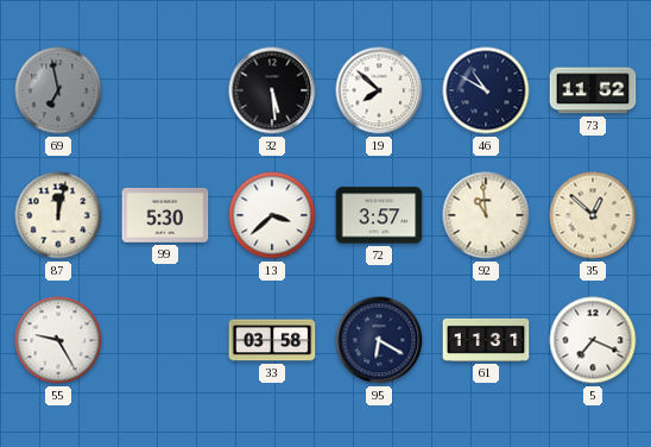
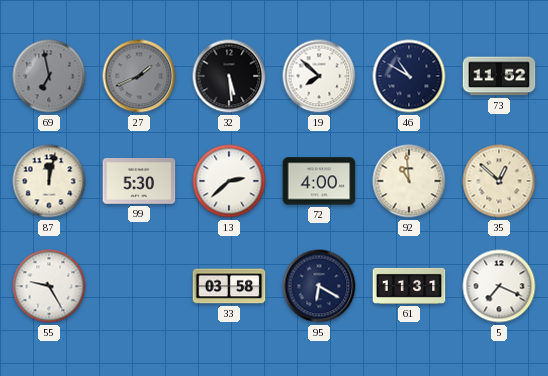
27: none -> 1:41
13: 3:38 -> 2:38
72: 3:57 -> 4:00
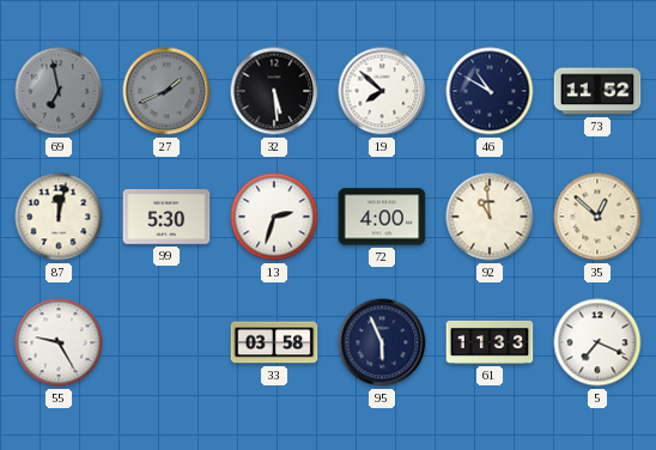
13: 2:38 -> 2:33
95: 6:20 -> 5:56
61: 11:31 -> 11:33
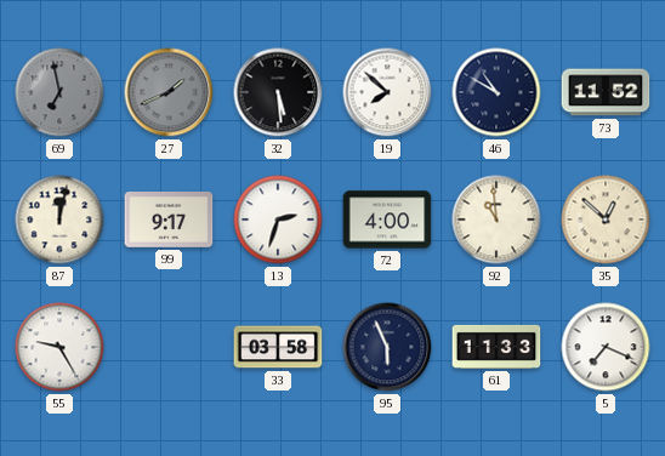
99: 5:30 -> 9:17
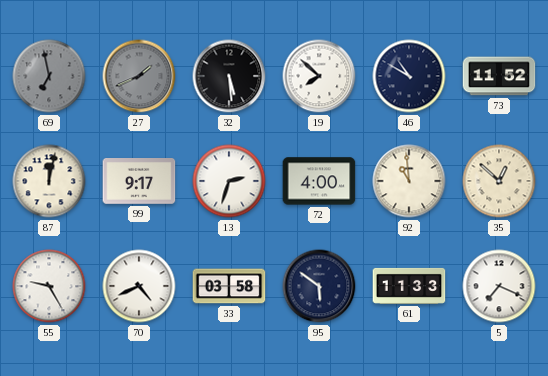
70: none -> 4:41
95: 5:56 -> 5:51
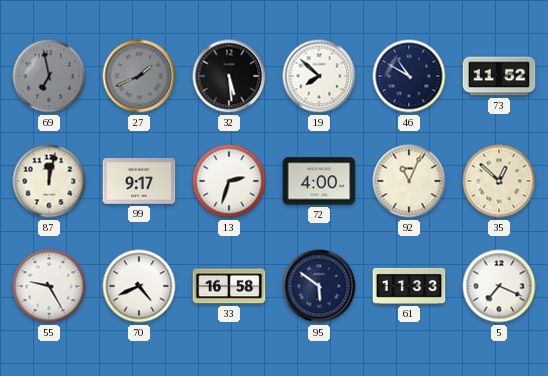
92: 10:59 -> 11:04
33: 03:58 -> 16:58
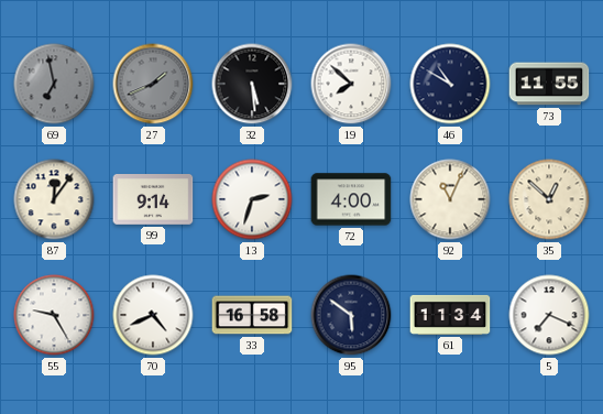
73: 11:52 -> 11:55
87: 12:02 -> 12:06
99: 9:17 -> 9:14
61: 11:33 -> 11:34
